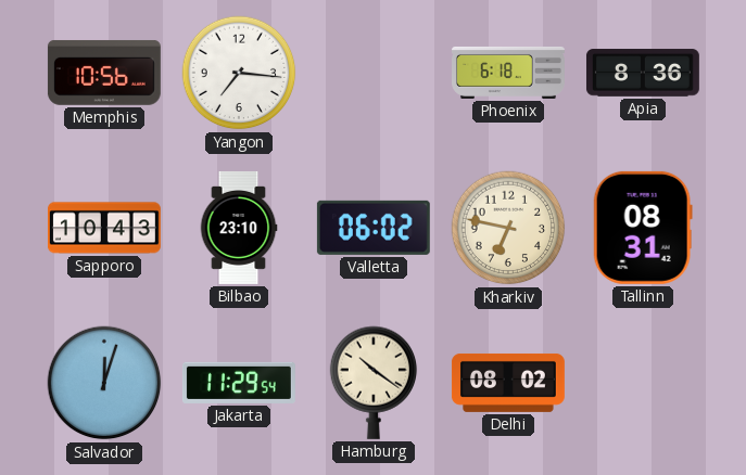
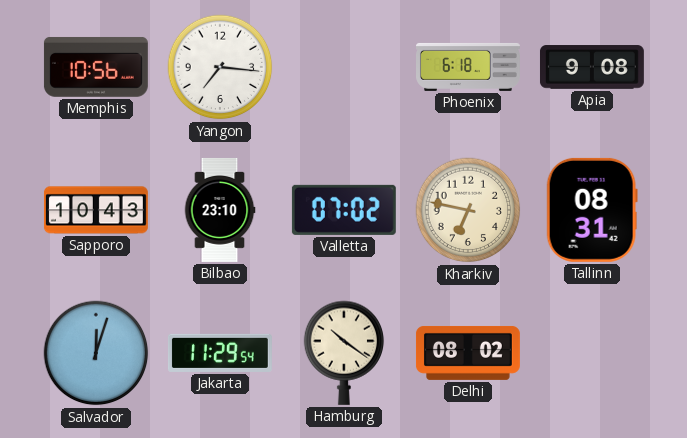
Apia: 8:36 -> 9:08
Valletta: 06:02 -> 07:02
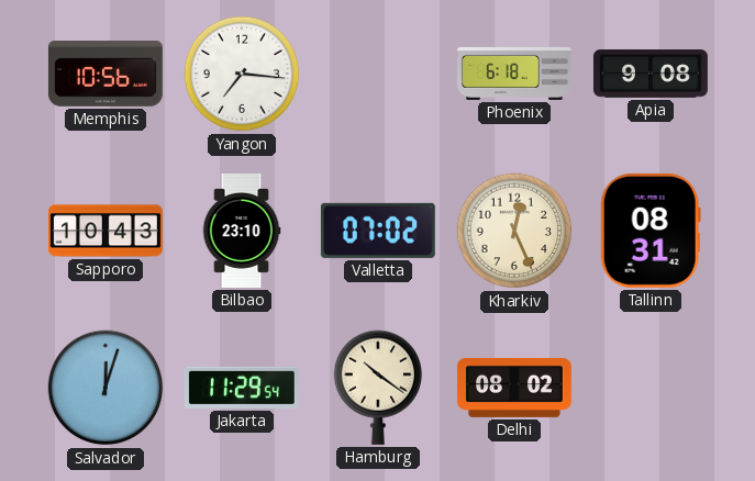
Kharkiv: 6:47 -> 12:26
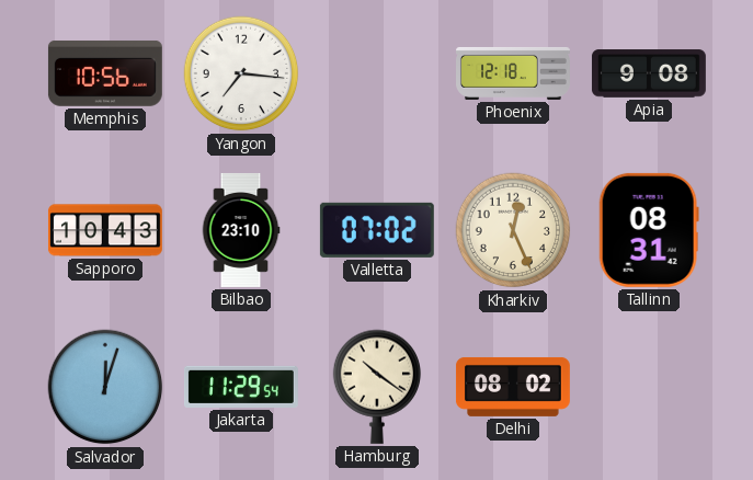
Phoenix: 6:18 -> 12:18
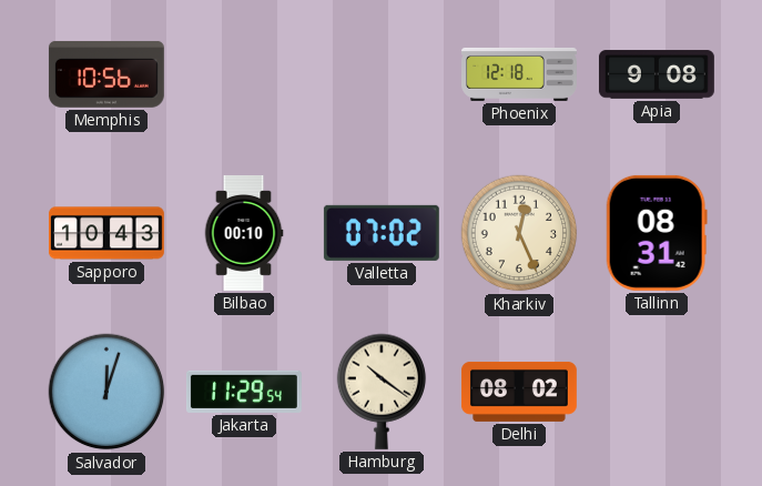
Yangon: 7:16 -> none
Bilbao: 23:10 -> 00:10
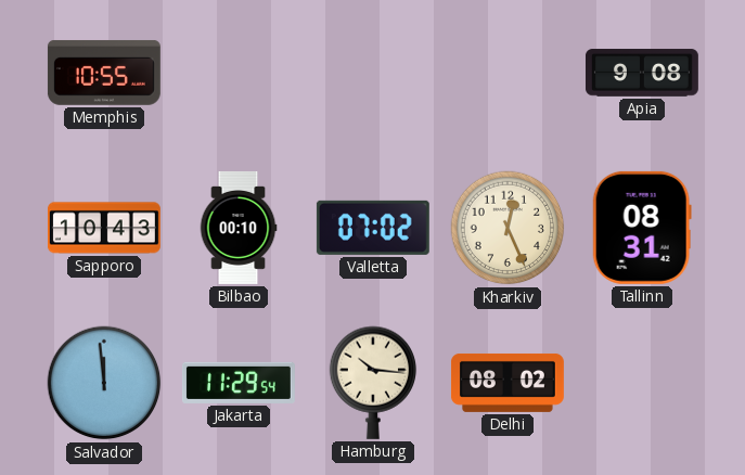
Memphis: 10:56 -> 10:55
Phoenix: 12:18 -> none
Salvador: 12:03 -> 11:59
Hamburg: 10:21 -> 10:16
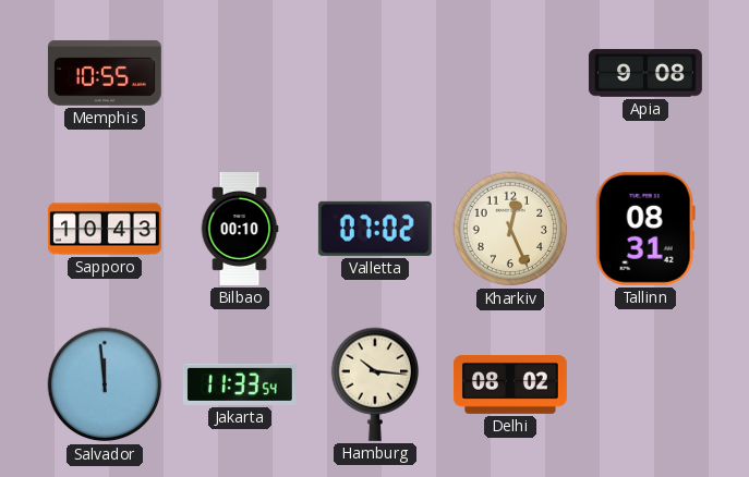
Jakarta: 11:29 -> 11:33
